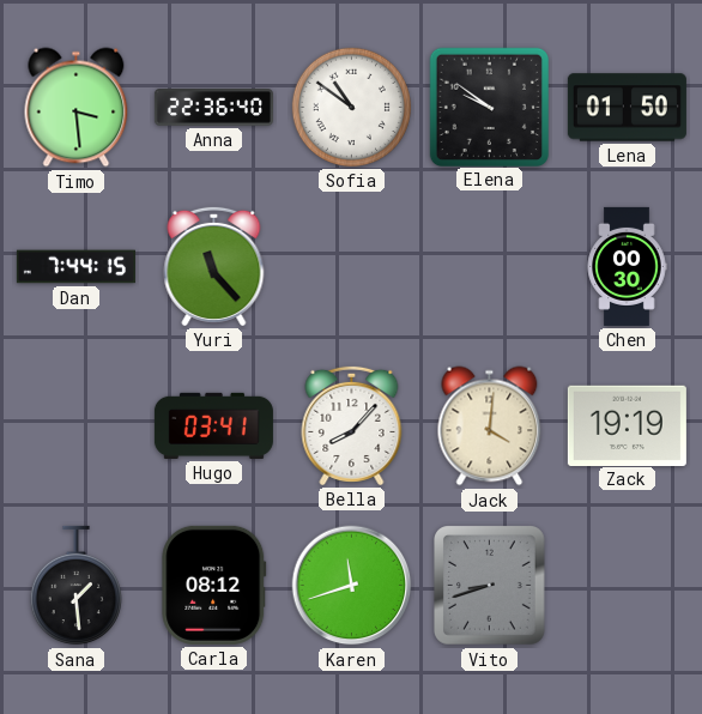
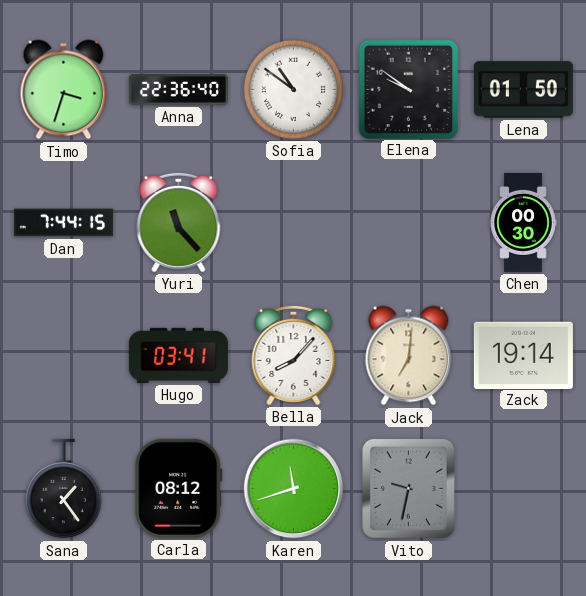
Timo: 3:29 -> 3:33
Jack: 4:01 -> 7:01
Zack: 19:19 -> 19:14
Sana: 1:29 -> 1:24
Vito: 8:42 -> 9:32
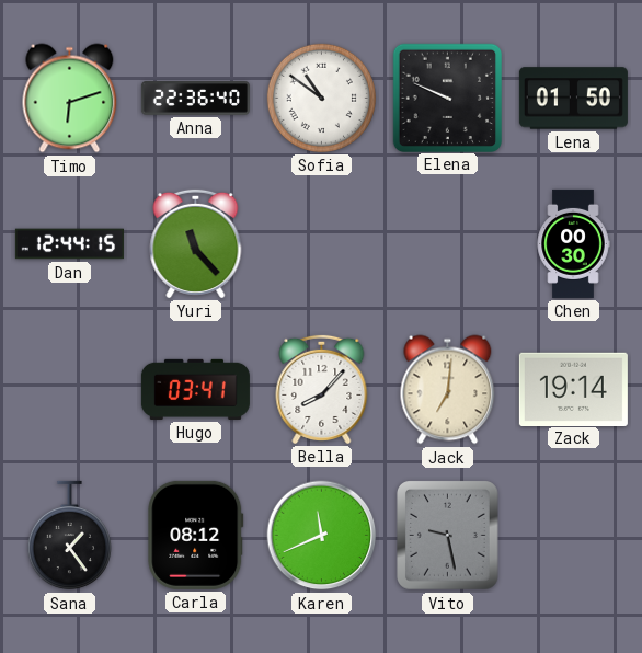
Timo: 3:33 -> 6:12
Elena: 9:51 -> 9:49
Dan: 7:44 -> 12:44
Karen: 11:42 -> 11:41
Vito: 9:32 -> 9:28
